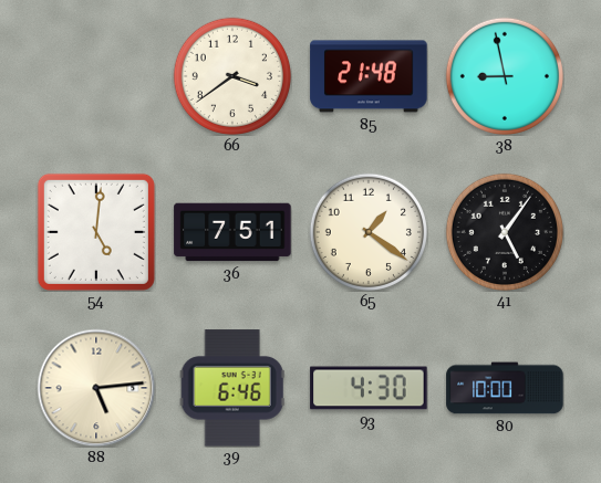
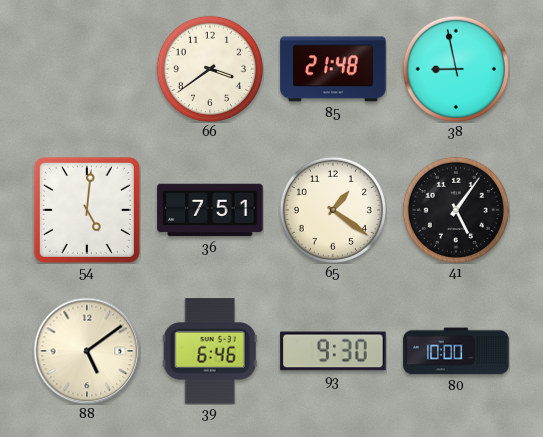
88: 5:14 -> 5:09
93: 4:30 -> 9:30
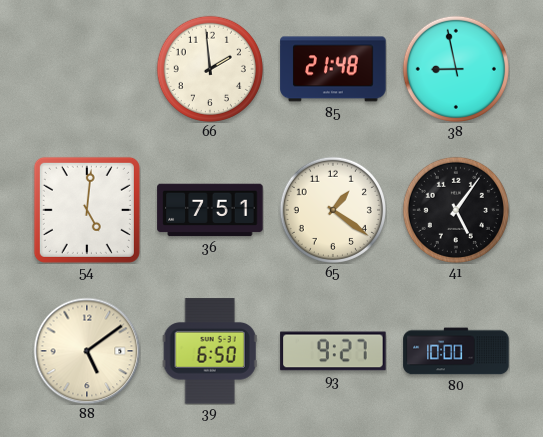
66: 3:39 -> 1:59
39: 6:46 -> 6:50
93: 9:30 -> 9:27
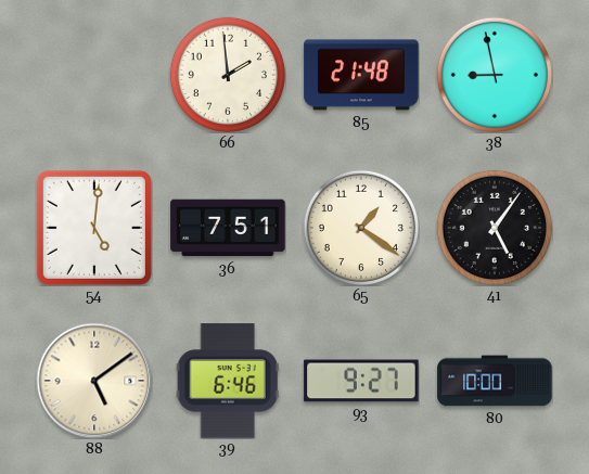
39: 6:50 -> 6:46
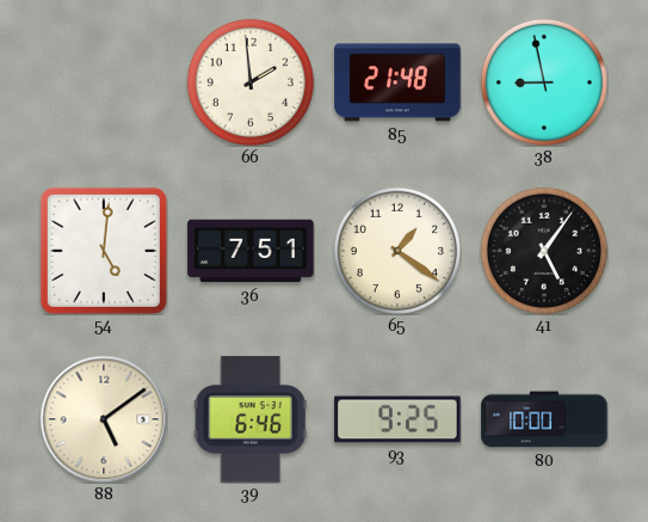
93: 9:27 -> 9:25
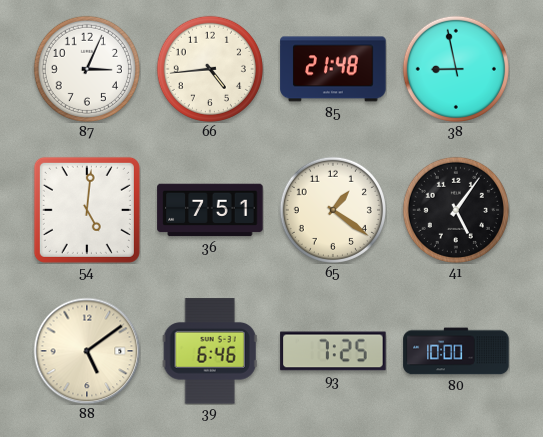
87: none -> 3:04
66: 1:59 -> 4:44
93: 9:25 -> 7:25
